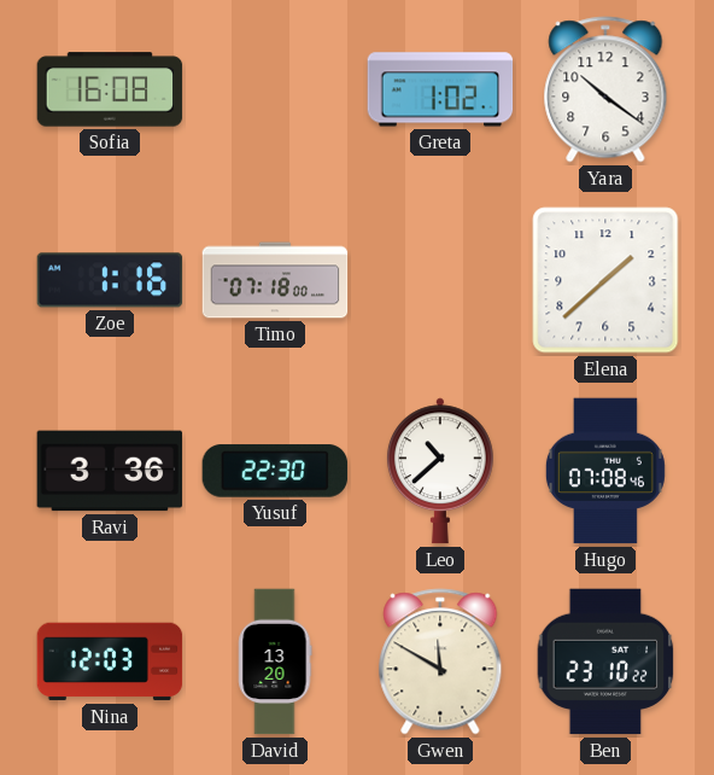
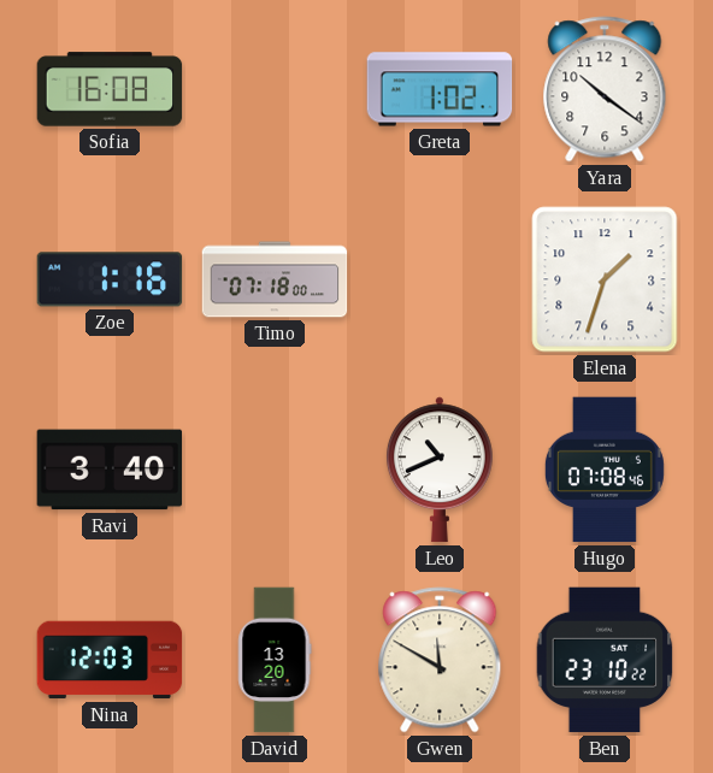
Elena: 1:38 -> 1:33
Ravi: 3:36 -> 3:40
Yusuf: 22:30 -> none
Leo: 10:38 -> 10:41
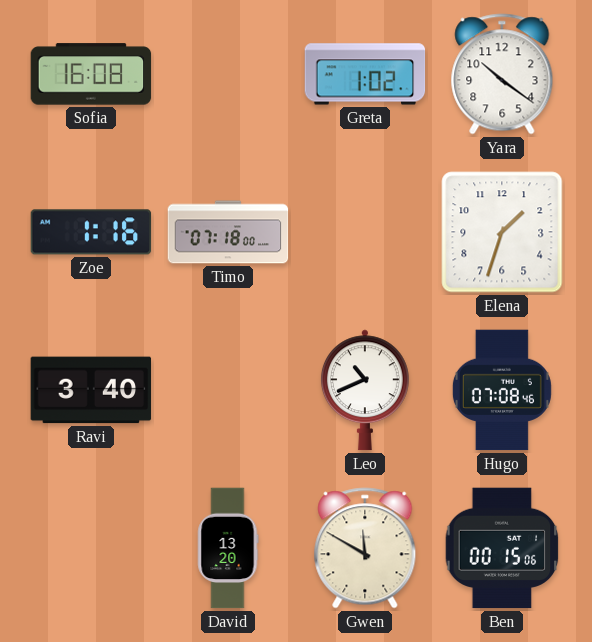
Nina: 12:03 -> none
Ben: 23:10 -> 00:15
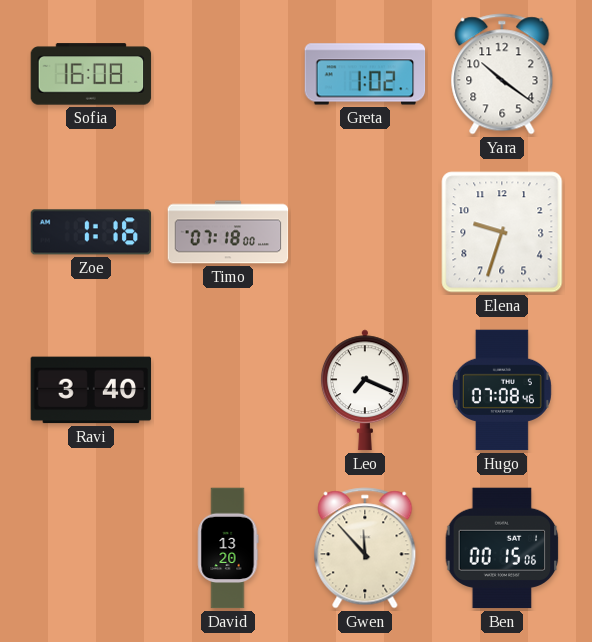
Elena: 1:33 -> 9:33
Leo: 10:41 -> 7:19
Gwen: 11:50 -> 11:53
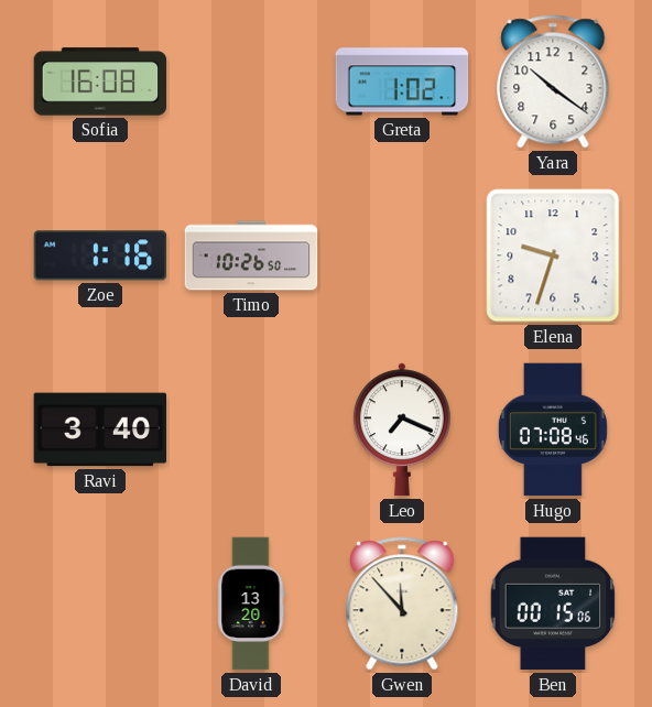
Timo: 07:18 -> 10:26
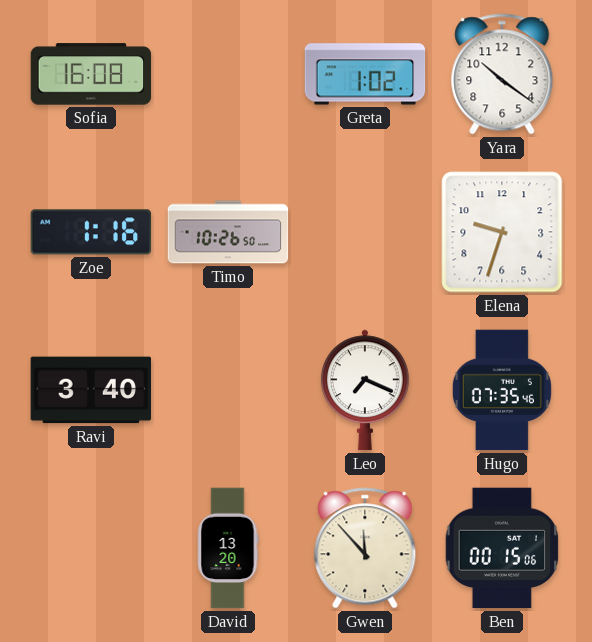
Hugo: 07:08 -> 07:35
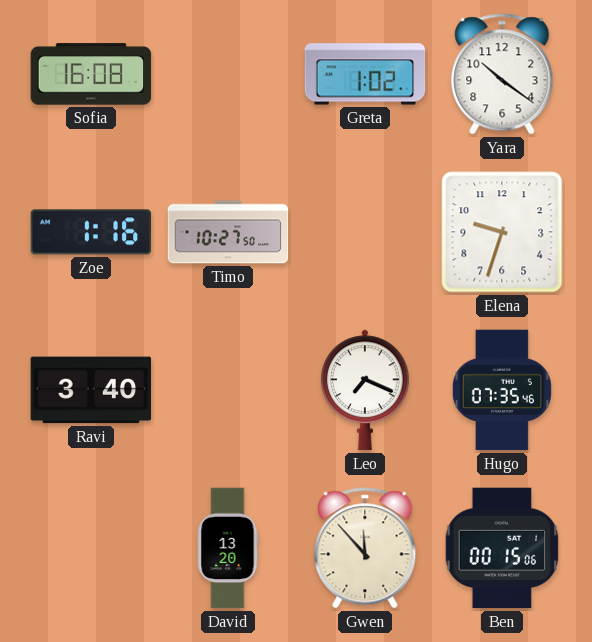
Timo: 10:26 -> 10:27
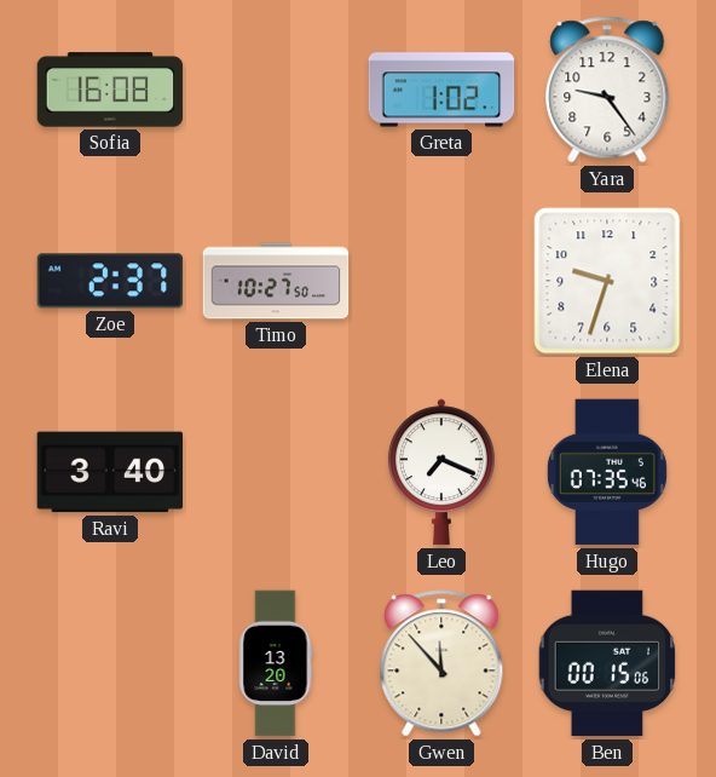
Yara: 10:21 -> 9:24
Zoe: 1:16 -> 2:37
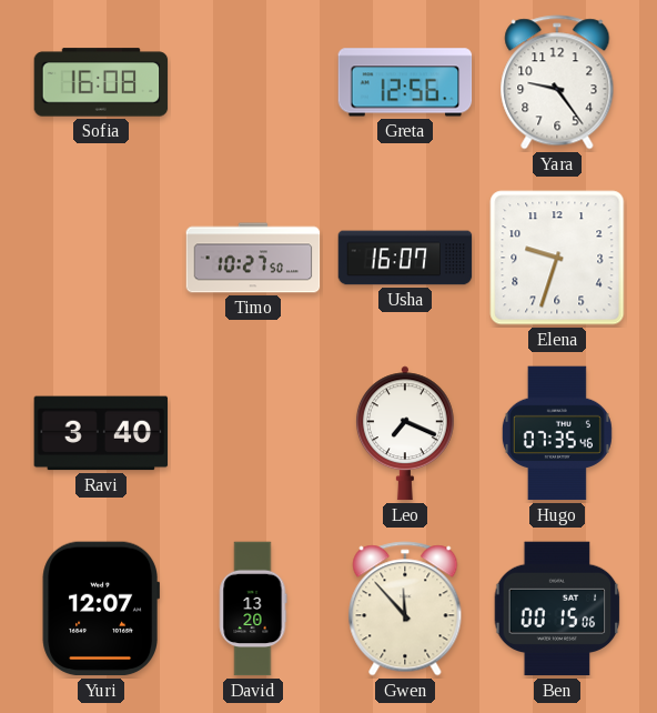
Greta: 1:02 -> 12:56
Zoe: 2:37 -> none
Usha: none -> 16:07
Yuri: none -> 12:07
